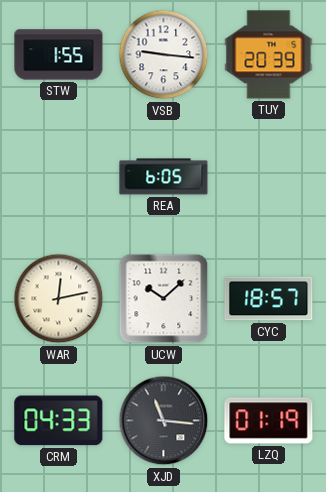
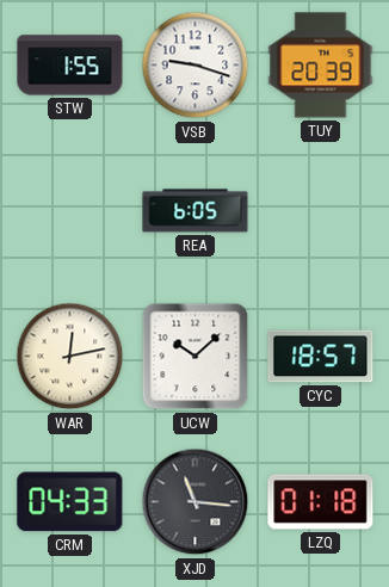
VSB: 9:16 -> 9:18
LZQ: 01:19 -> 01:18
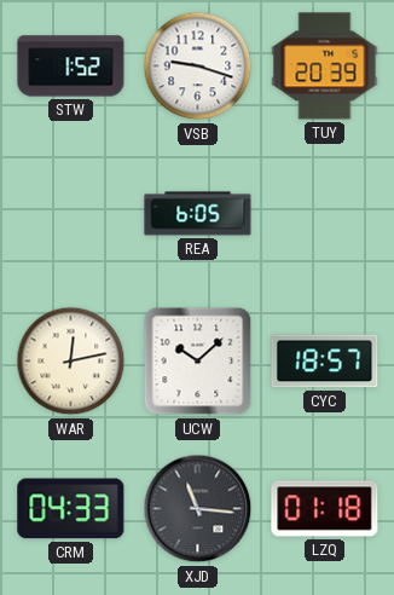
STW: 1:55 -> 1:52
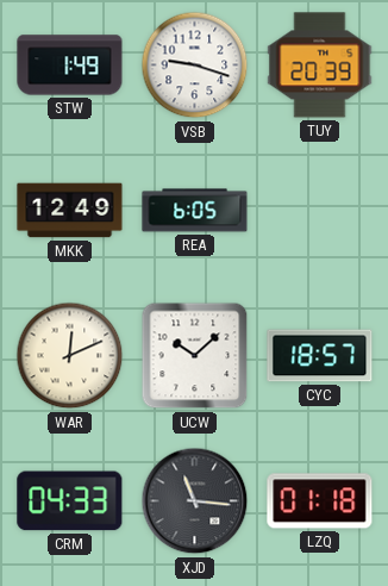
STW: 1:52 -> 1:49
MKK: none -> 12:49
WAR: 12:13 -> 12:11
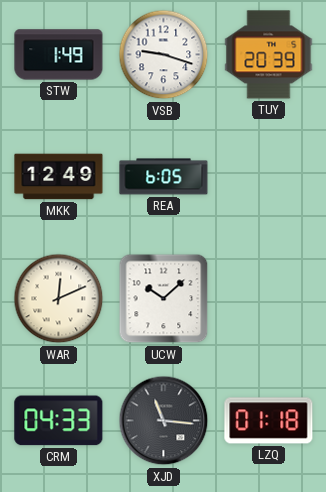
CYC: 18:57 -> none
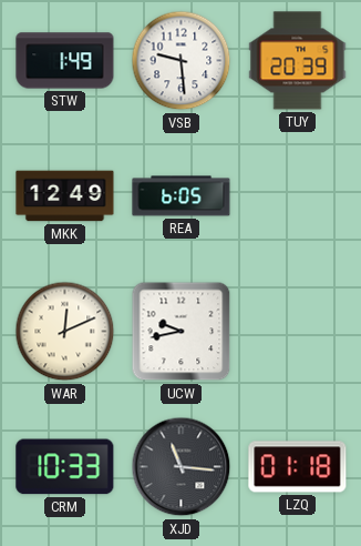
VSB: 9:18 -> 9:29
UCW: 10:08 -> 9:43
CRM: 04:33 -> 10:33
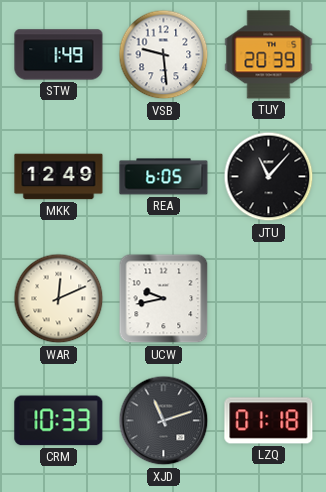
JTU: none -> 11:07
XJD: 11:16 -> 11:12
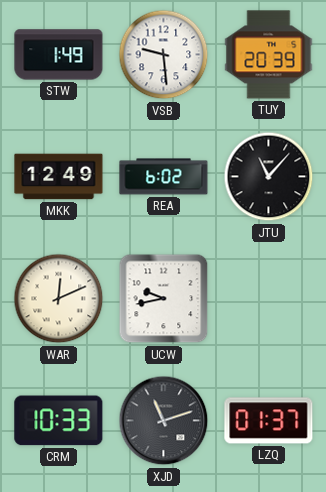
REA: 6:05 -> 6:02
LZQ: 01:18 -> 01:37
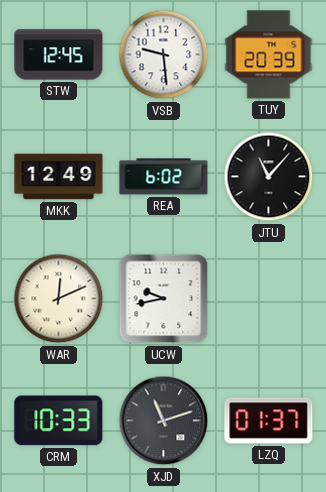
STW: 1:49 -> 12:45
